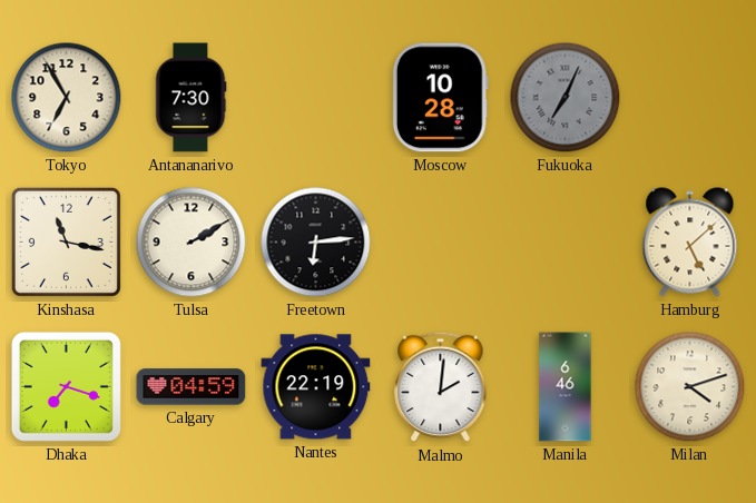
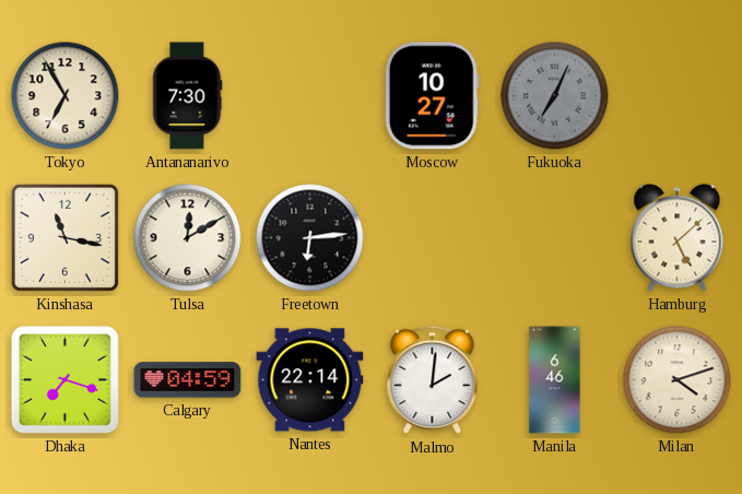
Moscow: 10:28 -> 10:27
Tulsa: 2:10 -> 12:10
Nantes: 22:19 -> 22:14
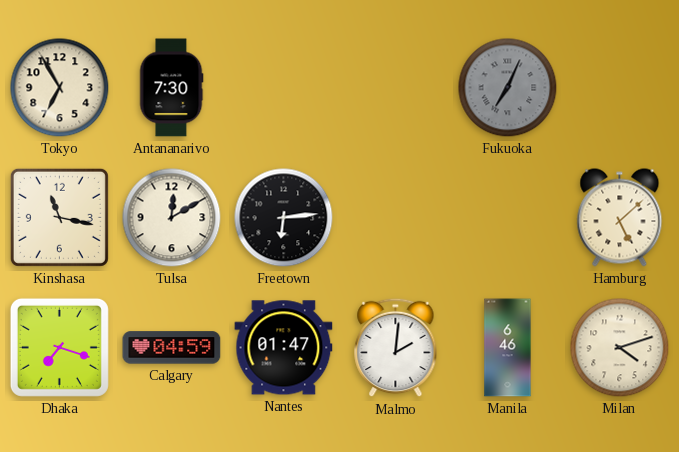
Moscow: 10:27 -> none
Nantes: 22:14 -> 01:47
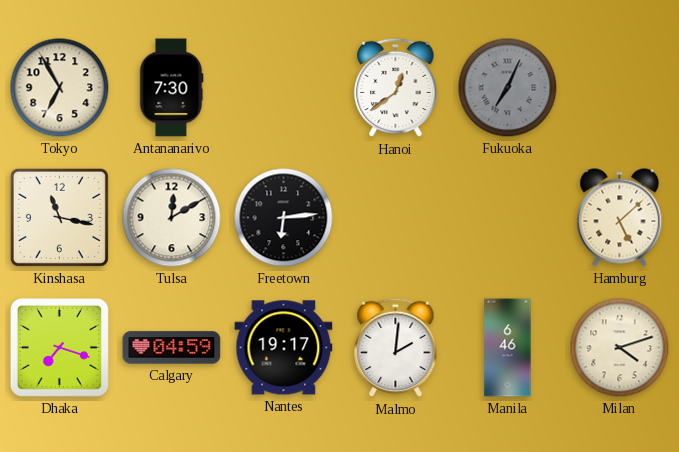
Hanoi: none -> 12:39
Nantes: 01:47 -> 19:17
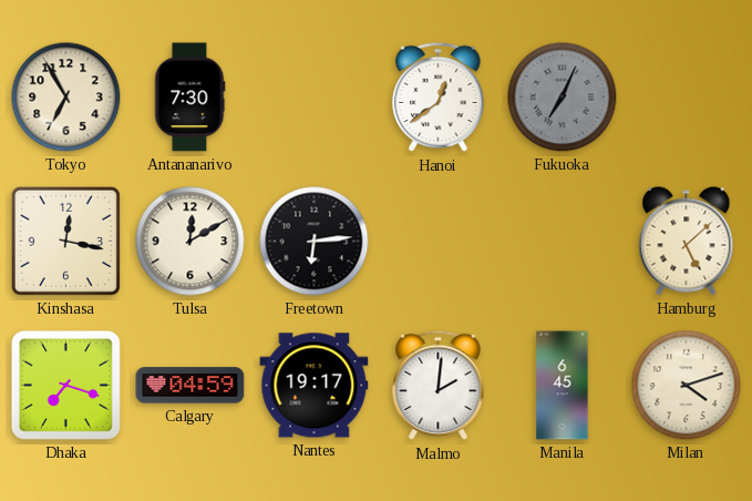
Kinshasa: 11:17 -> 12:17
Manila: 6:46 -> 6:45
